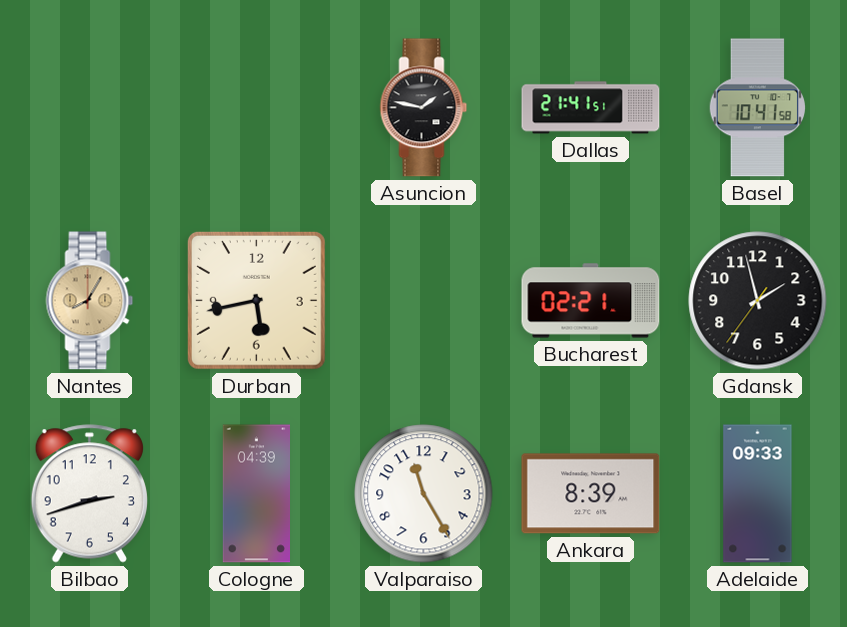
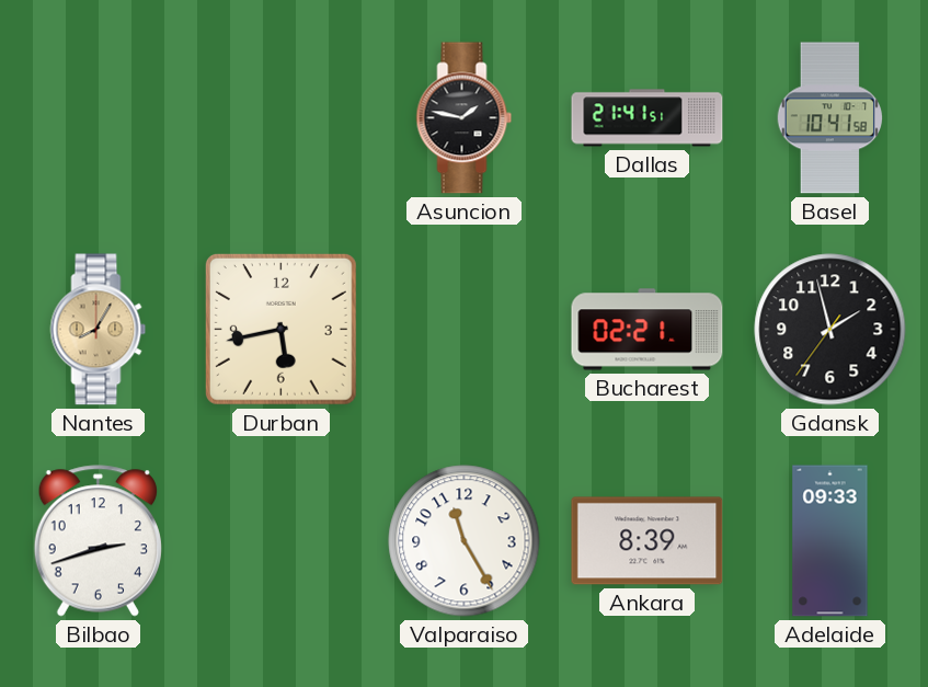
Cologne: 04:39 -> none
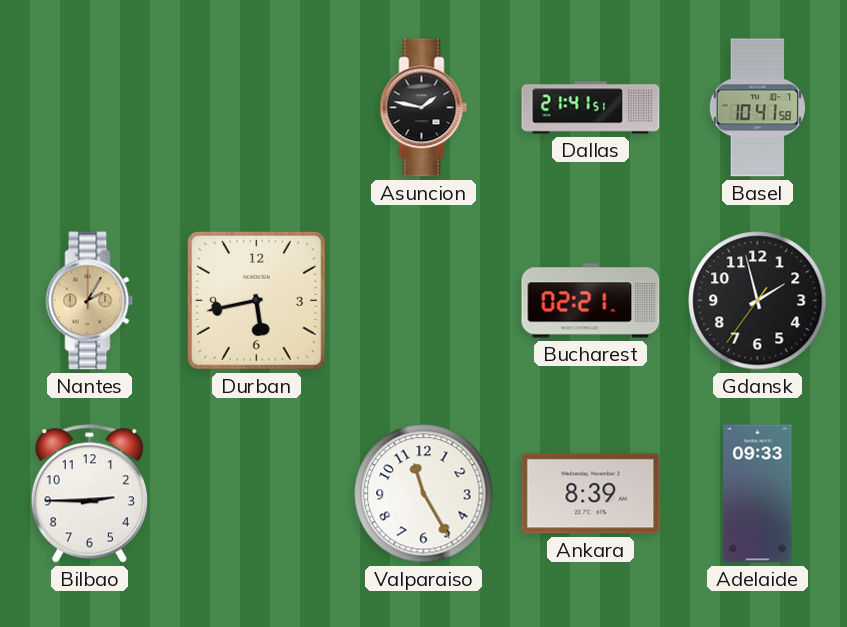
Nantes: 8:05 -> 2:05
Bilbao: 2:42 -> 2:45
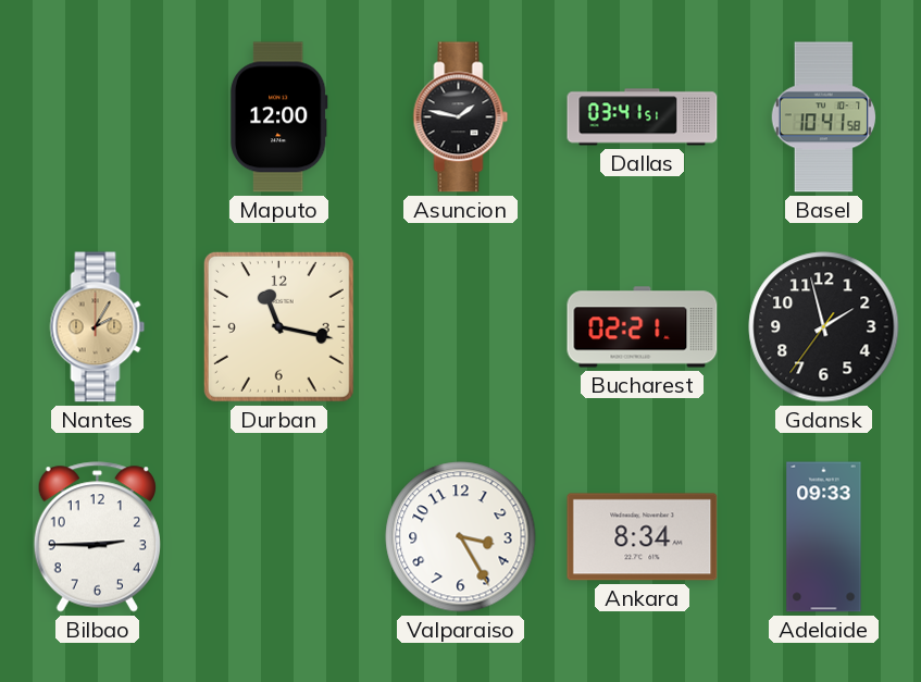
Maputo: none -> 12:00
Dallas: 21:41 -> 03:41
Durban: 5:43 -> 11:17
Valparaiso: 11:25 -> 3:25
Ankara: 8:39 -> 8:34
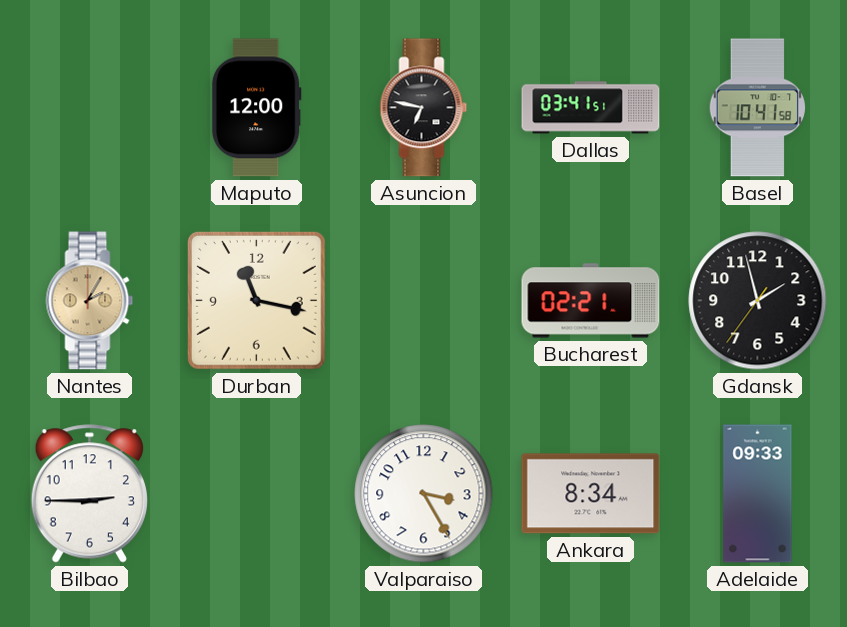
Asuncion: 1:47 -> 6:47
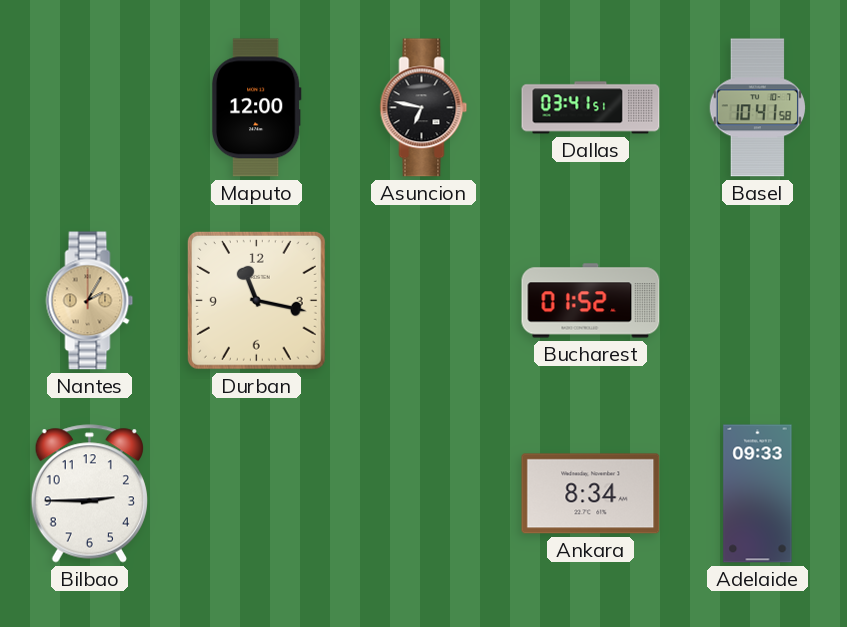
Bucharest: 02:21 -> 01:52
Gdansk: 1:57 -> none
Valparaiso: 3:25 -> none
